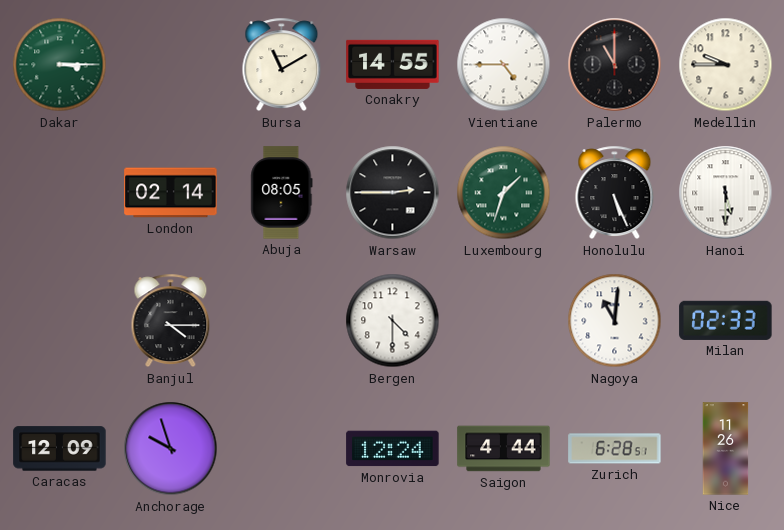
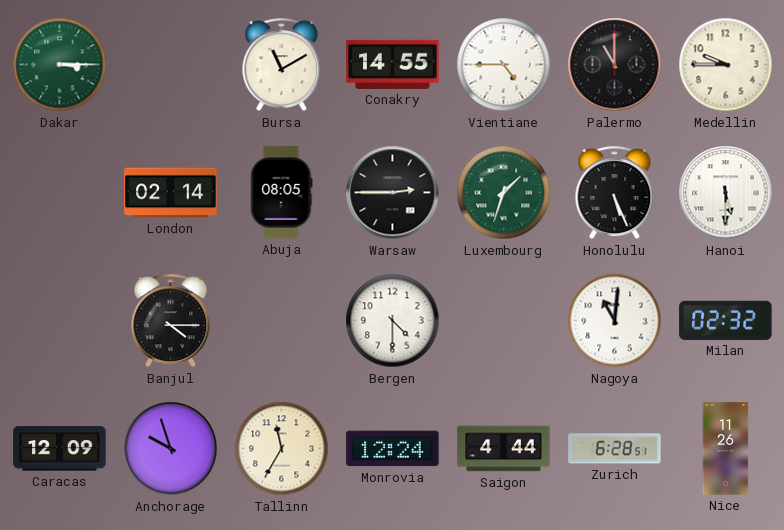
Milan: 02:33 -> 02:32
Tallinn: none -> 11:35
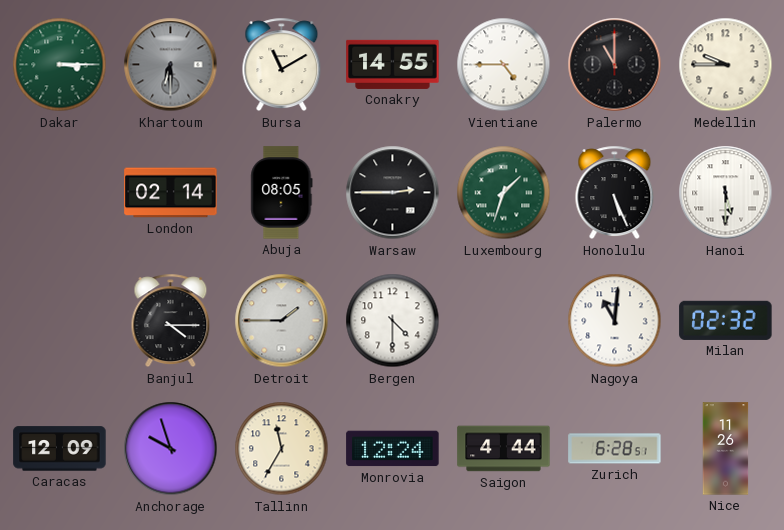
Khartoum: none -> 6:30
Detroit: none -> 1:45
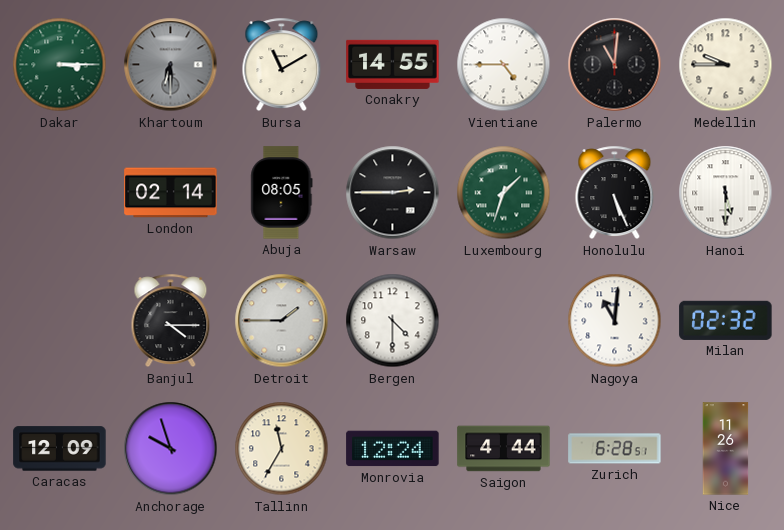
Palermo: 11:00 -> 11:01
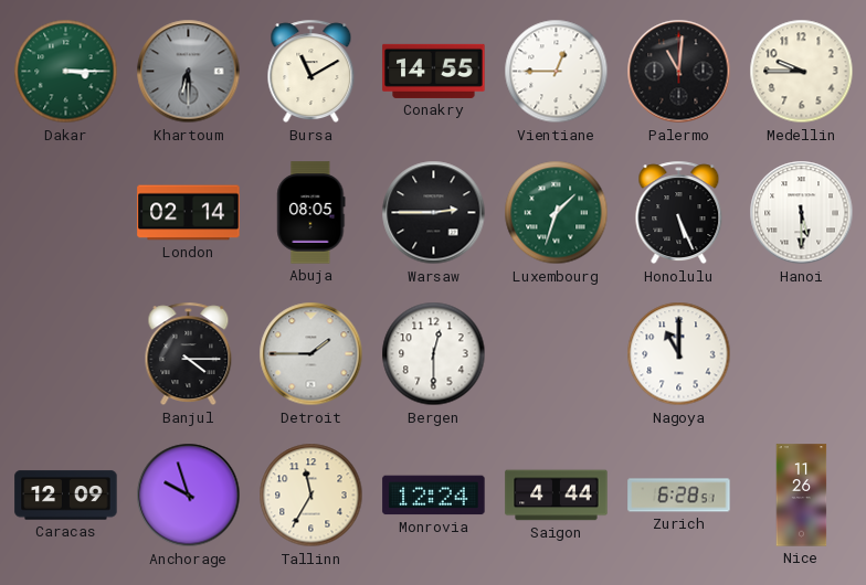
Vientiane: 4:45 -> 12:45
Bergen: 4:30 -> 12:30
Nagoya: 11:01 -> 11:00
Milan: 02:32 -> none
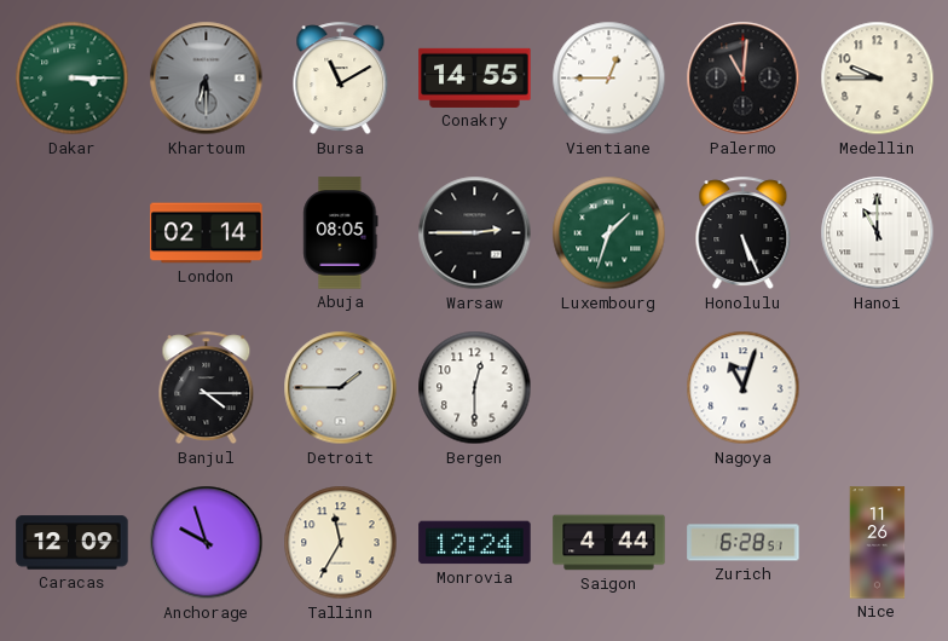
Hanoi: 5:30 -> 11:00
Nagoya: 11:00 -> 11:03
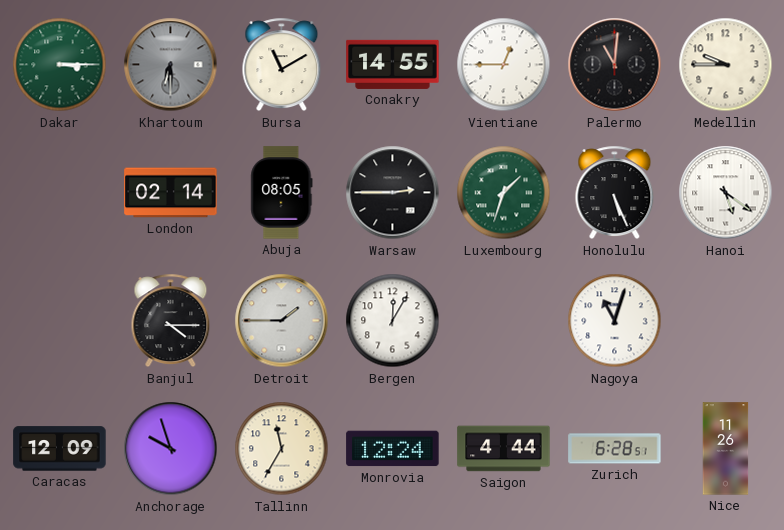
Hanoi: 11:00 -> 5:21
Bergen: 12:30 -> 12:05
